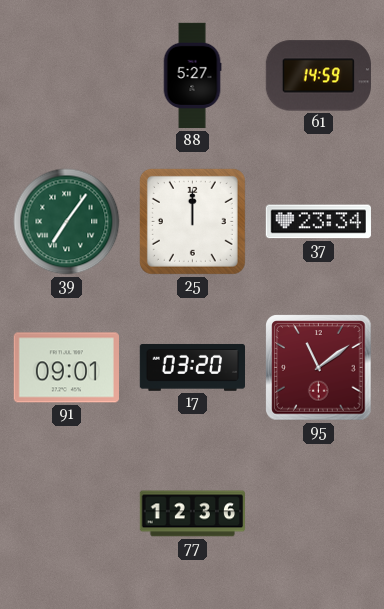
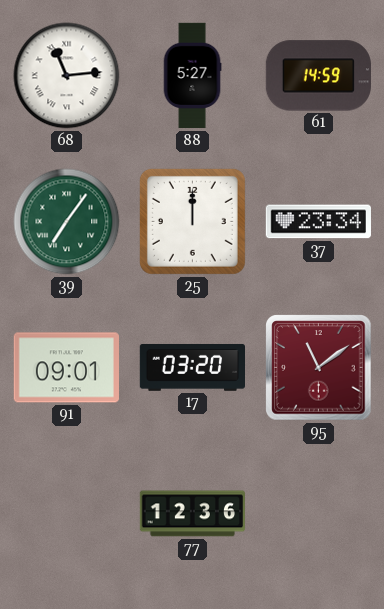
68: none -> 11:14
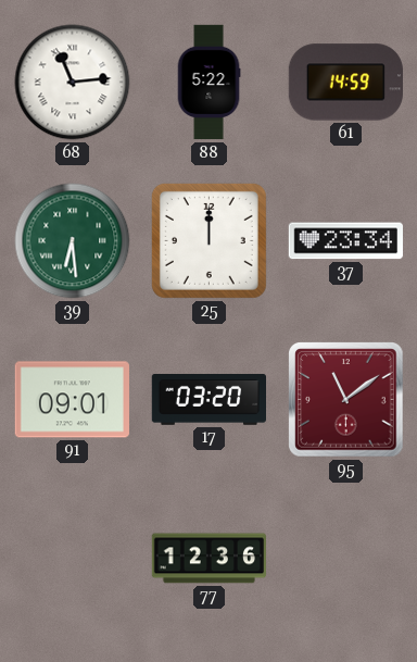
88: 5:27 -> 5:22
39: 7:06 -> 6:29
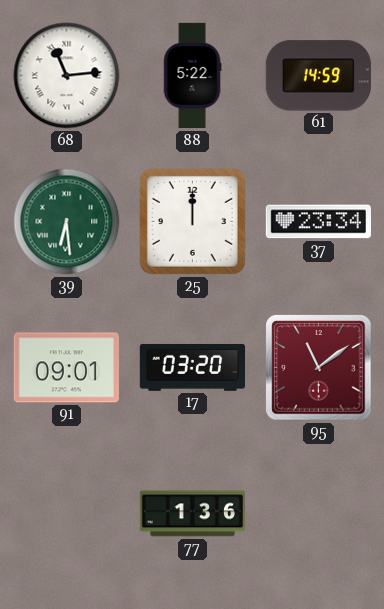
77: 12:36 -> 1:36
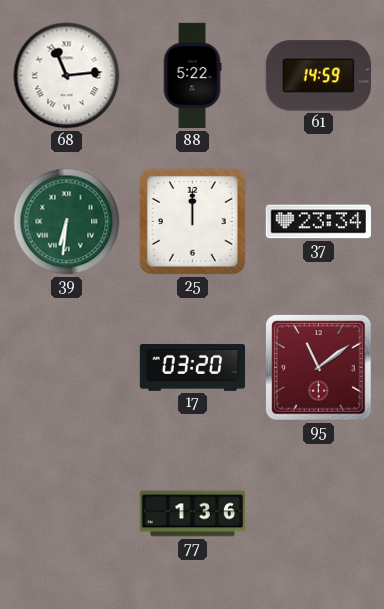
39: 6:29 -> 6:31
91: 09:01 -> none
